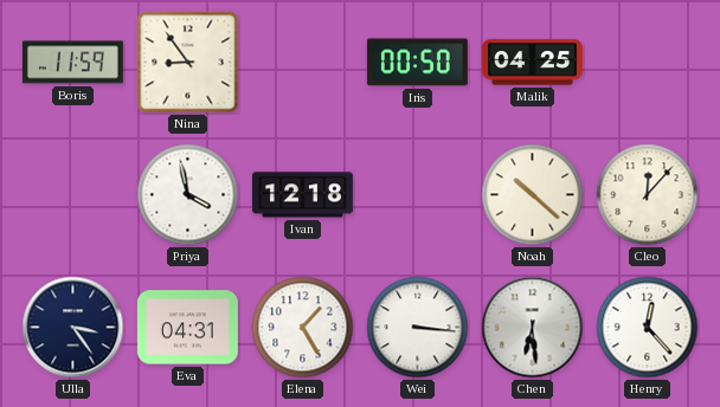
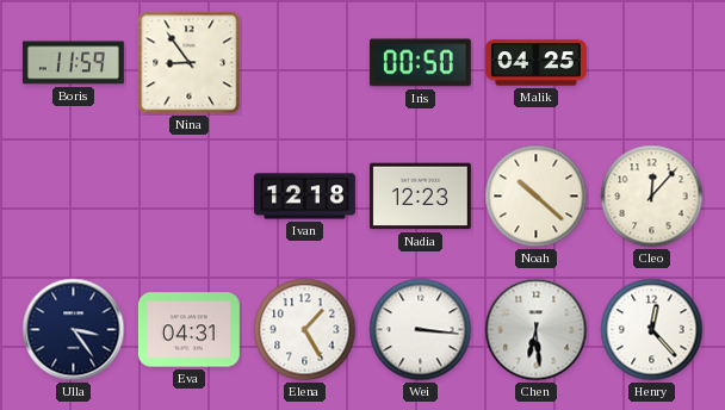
Priya: 3:58 -> none
Nadia: none -> 12:23
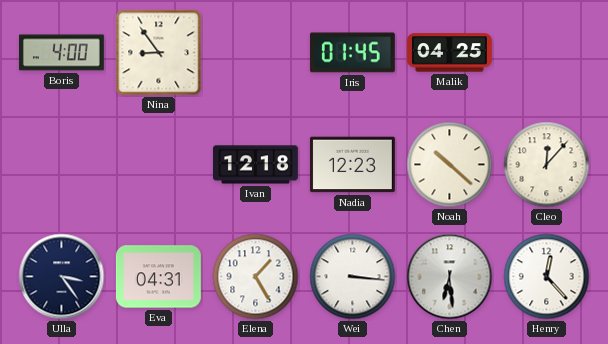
Boris: 11:59 -> 4:00
Iris: 00:50 -> 01:45
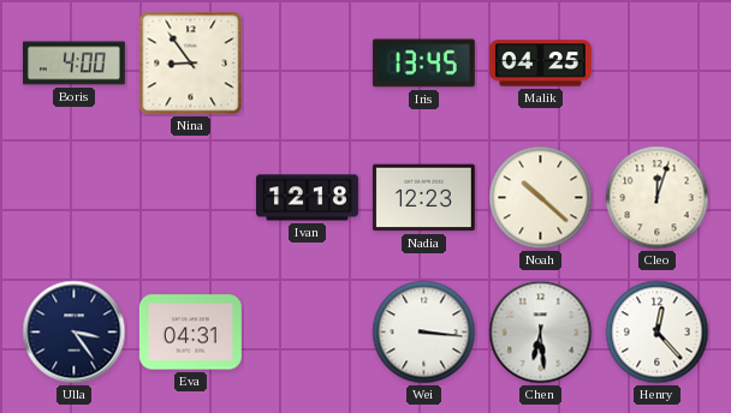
Iris: 01:45 -> 13:45
Cleo: 12:07 -> 12:03
Elena: 1:25 -> none
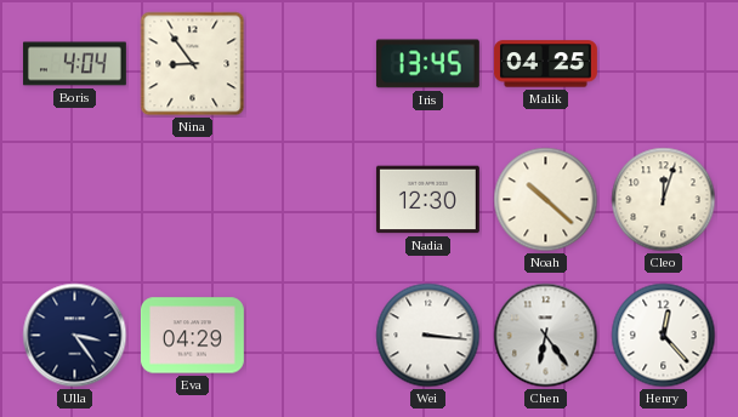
Boris: 4:00 -> 4:04
Ivan: 12:18 -> none
Nadia: 12:23 -> 12:30
Eva: 04:31 -> 04:29
Chen: 6:29 -> 6:24
